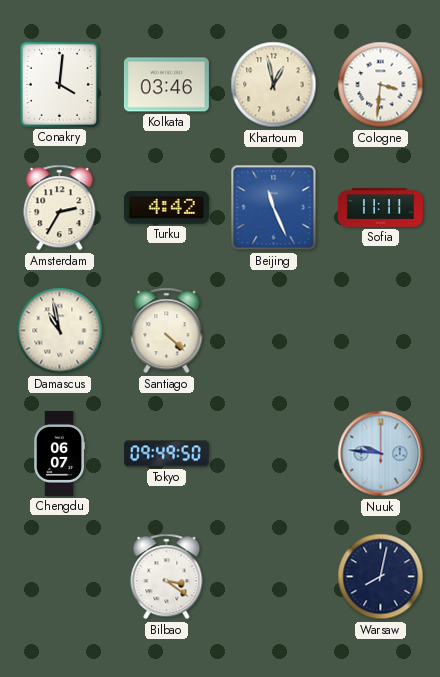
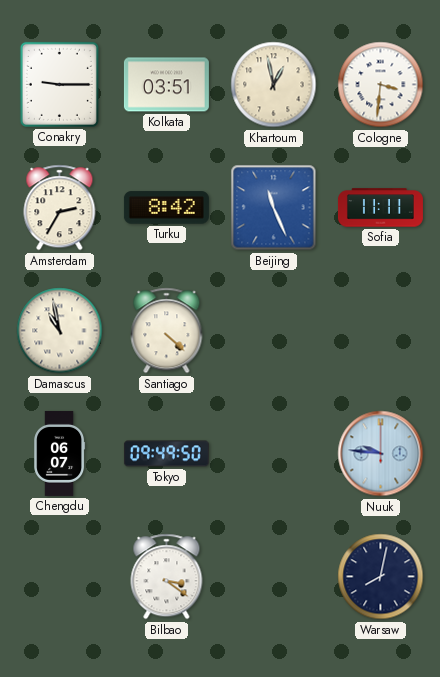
Conakry: 4:01 -> 9:15
Kolkata: 03:46 -> 03:51
Turku: 4:42 -> 8:42
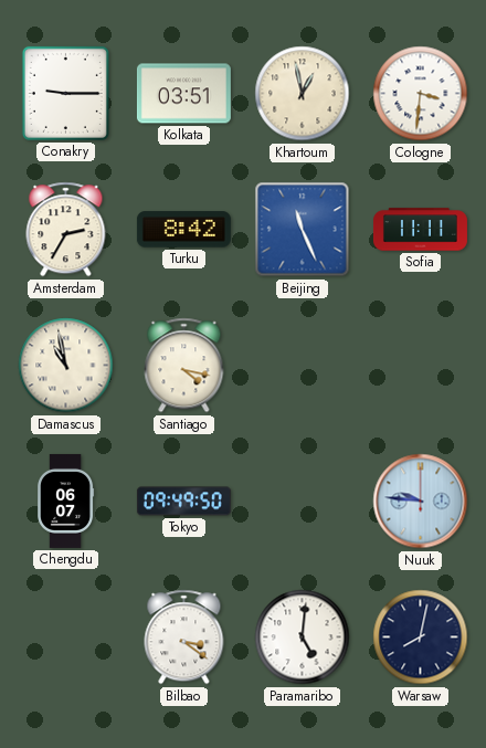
Santiago: 4:22 -> 4:17
Paramaribo: none -> 5:01
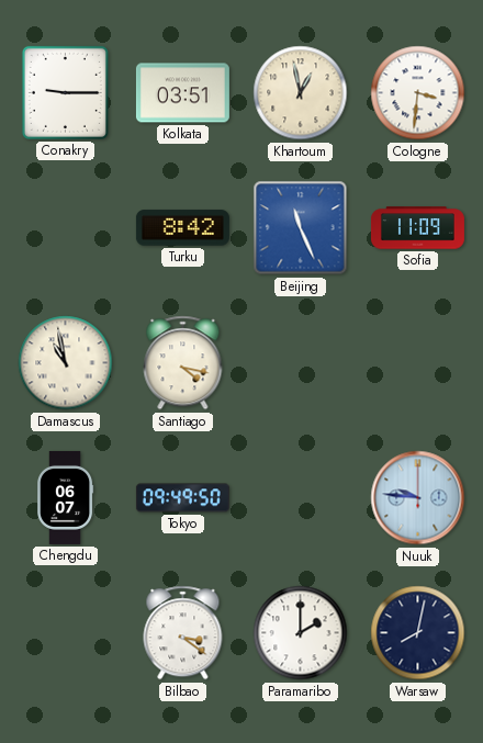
Amsterdam: 2:35 -> none
Sofia: 11:11 -> 11:09
Paramaribo: 5:01 -> 2:00
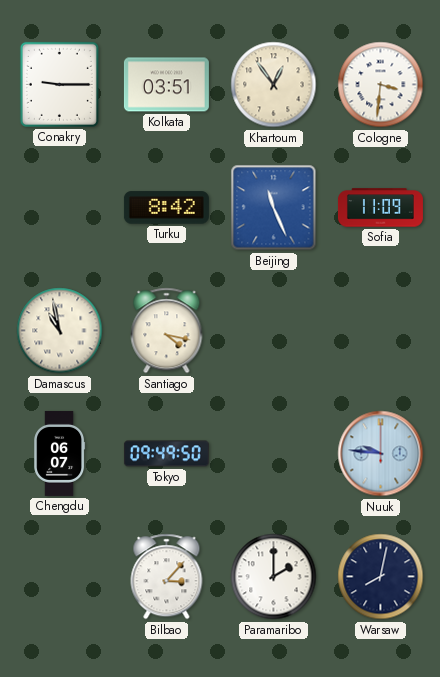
Khartoum: 12:58 -> 12:54
Bilbao: 3:21 -> 3:07
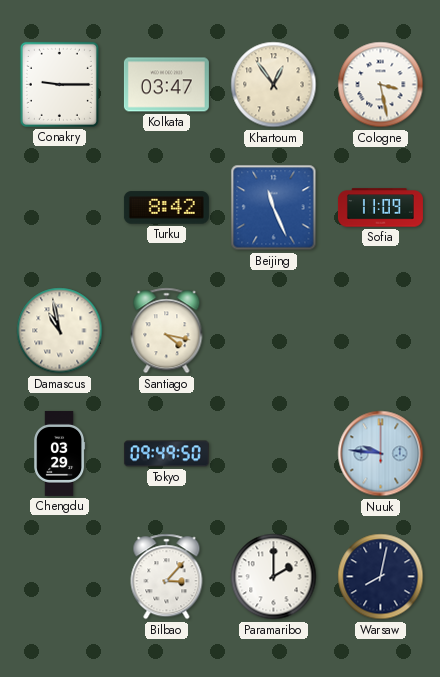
Kolkata: 03:51 -> 03:47
Cologne: 3:31 -> 3:28
Chengdu: 06:07 -> 03:29
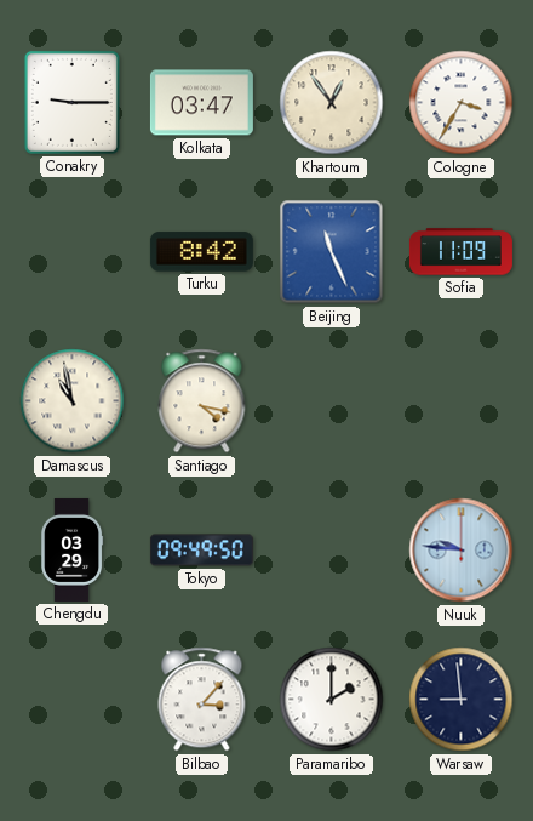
Cologne: 3:28 -> 3:35
Warsaw: 8:02 -> 8:59
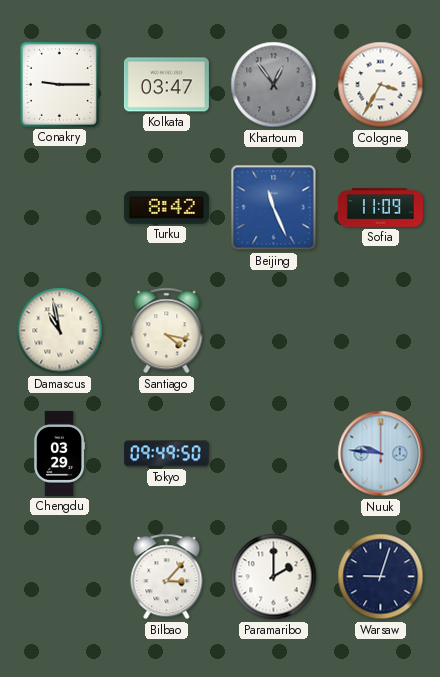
Khartoum dial: cream -> grey
Warsaw: 8:59 -> 9:03
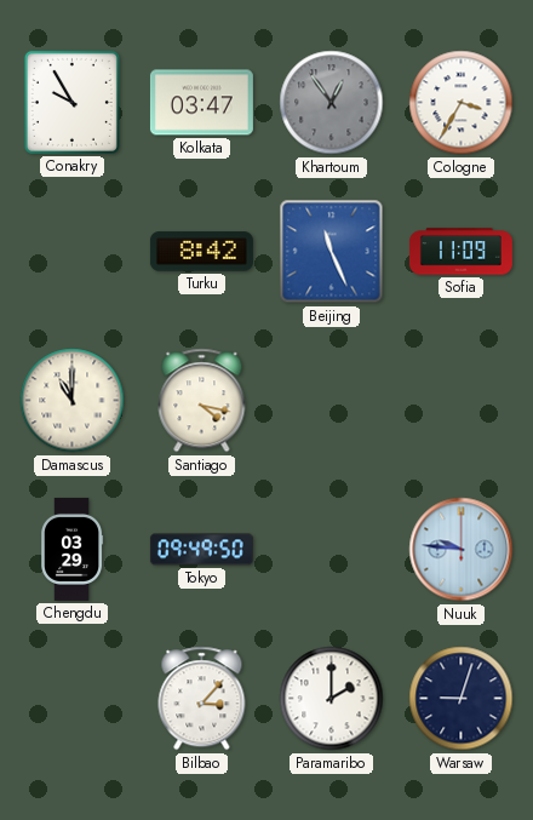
Conakry: 9:15 -> 9:55
Damascus: 10:58 -> 11:00
